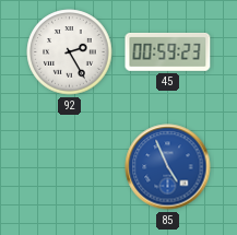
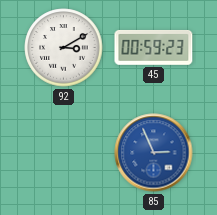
92: 2:25 -> 3:10
85: 4:56 -> 2:56
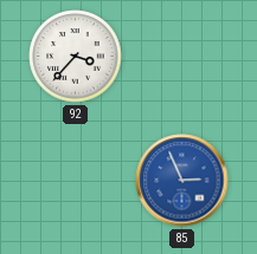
92: 3:10 -> 3:37
45: 00:59 -> none
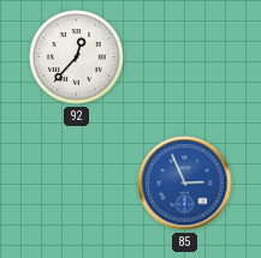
92: 3:37 -> 12:37
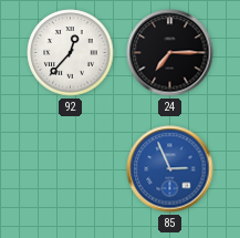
24: none -> 7:15
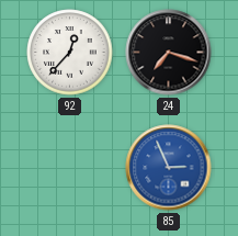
24: 7:15 -> 7:18
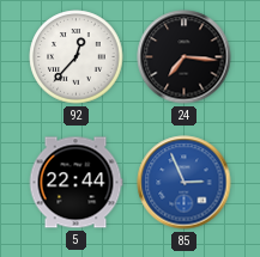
24: 7:18 -> 7:16
5: none -> 22:44
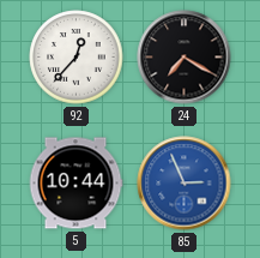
24: 7:16 -> 7:20
5: 22:44 -> 10:44
